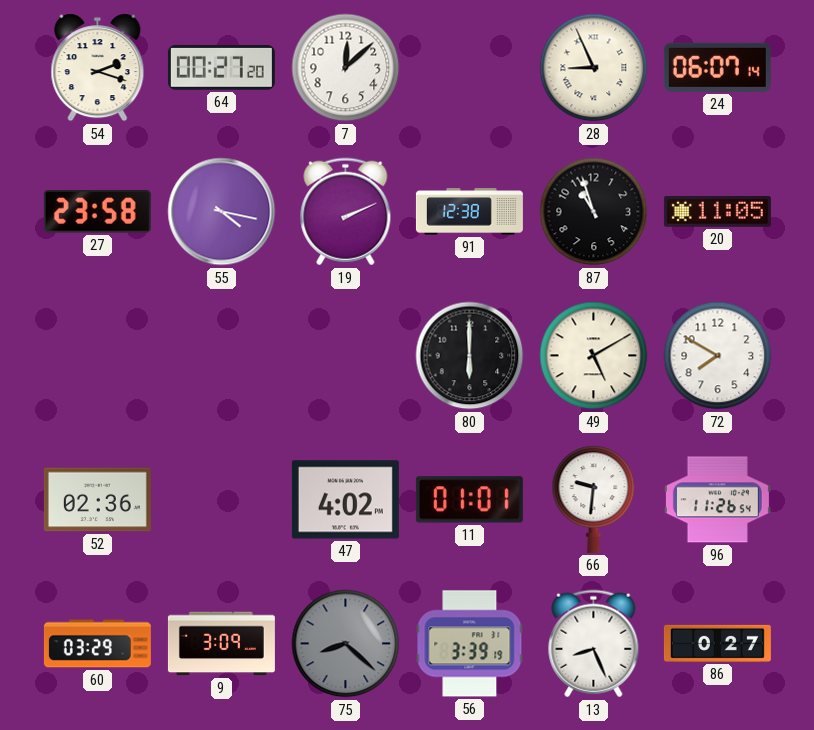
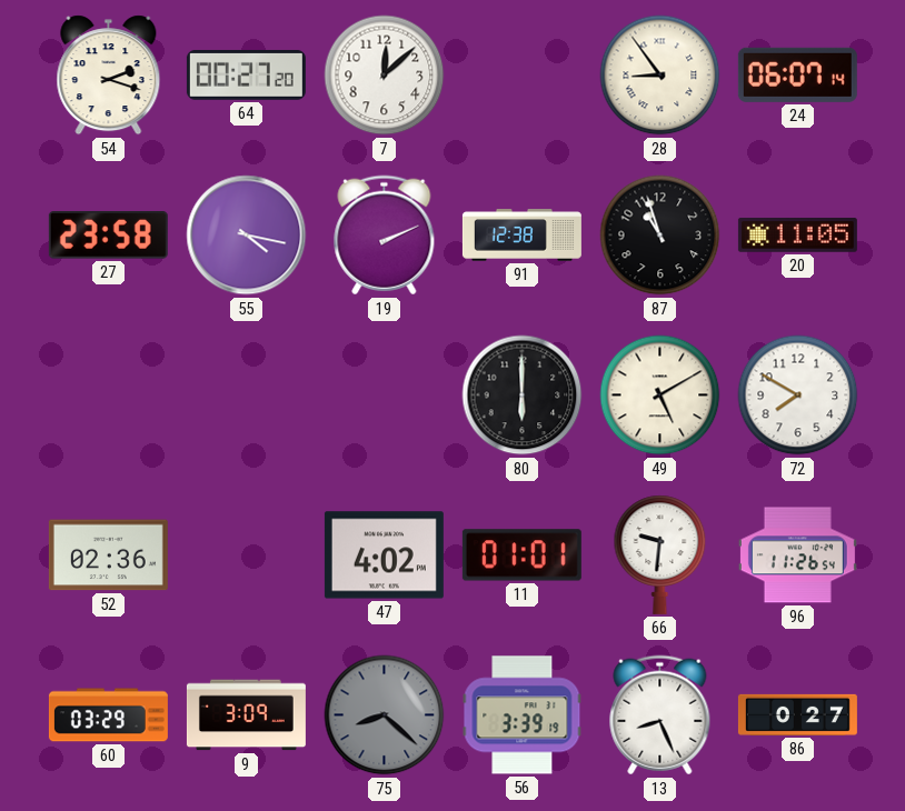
28: 8:56 -> 8:54
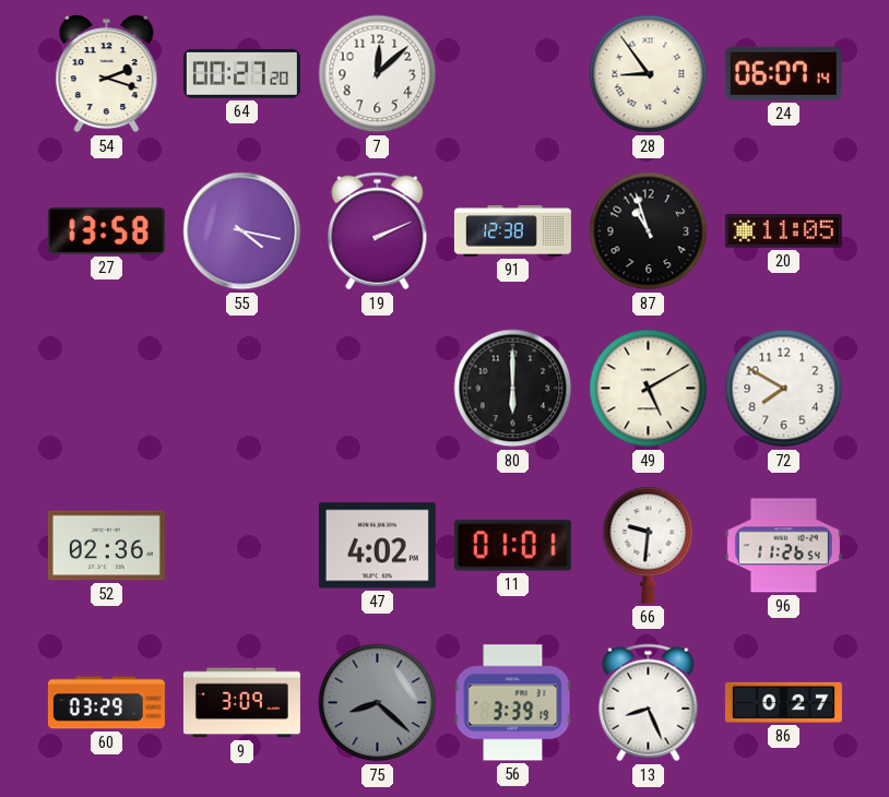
27: 23:58 -> 13:58
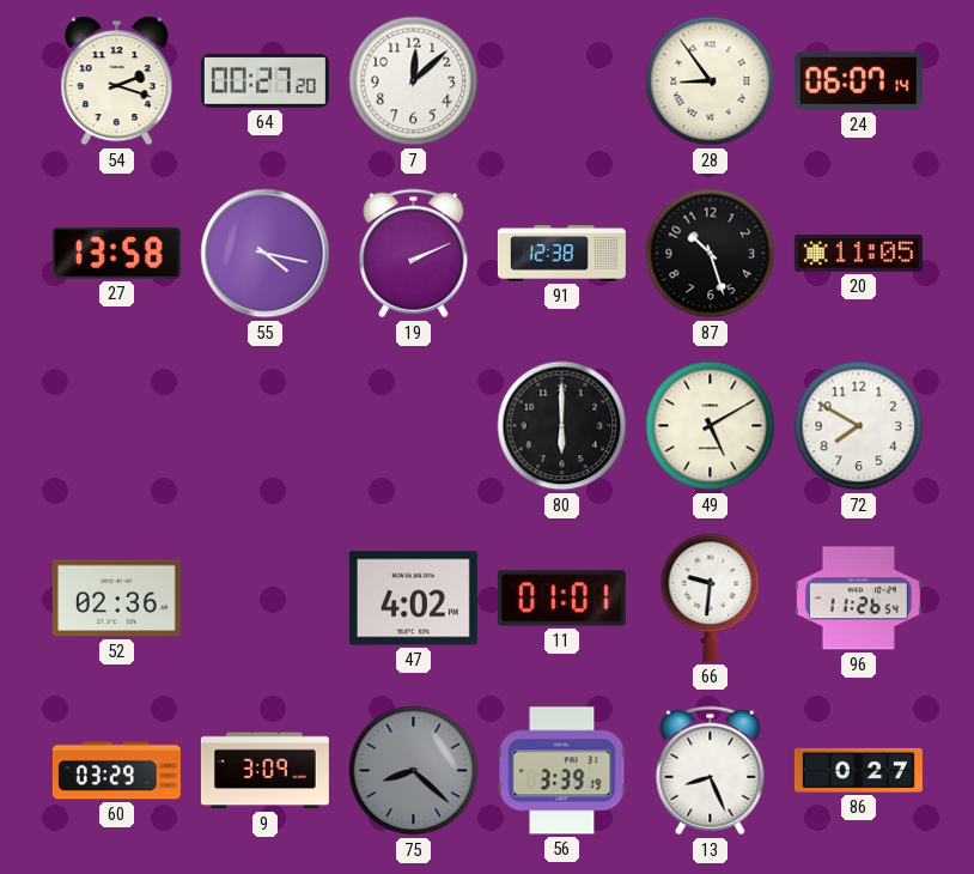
87: 10:57 -> 10:27
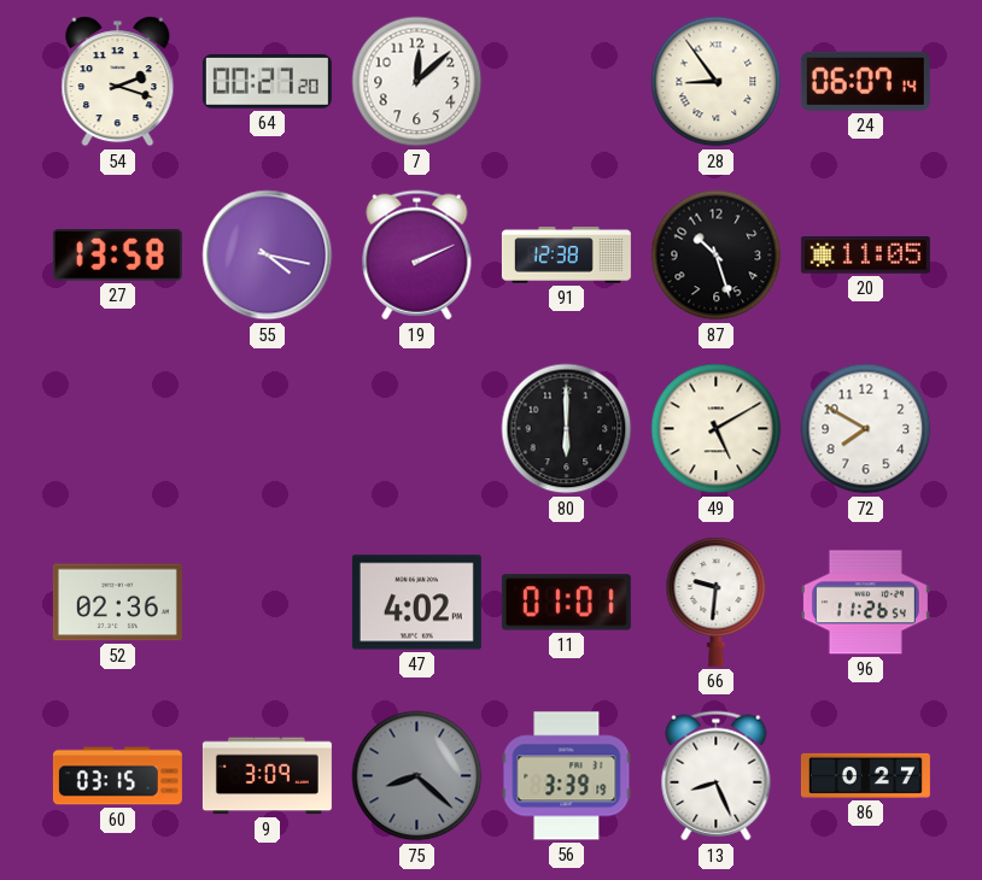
60: 03:29 -> 03:15
